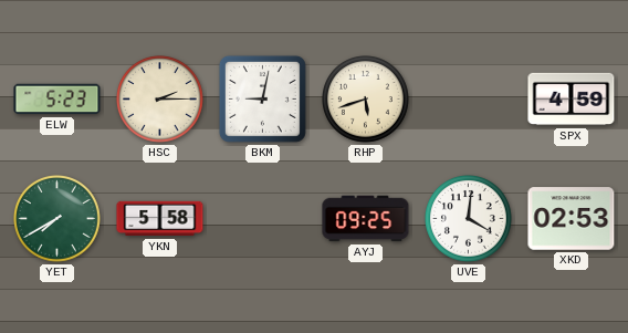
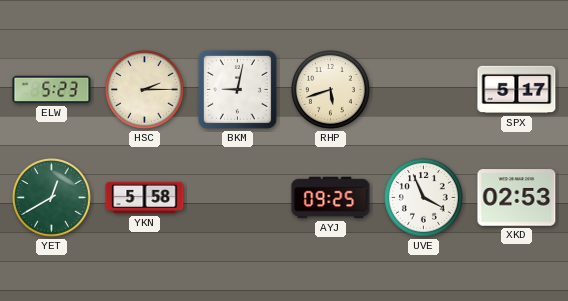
SPX: 4:59 -> 5:17
YET: 7:40 -> 12:40
UVE: 4:01 -> 3:56
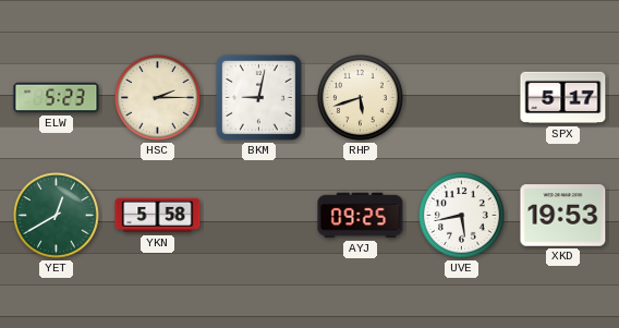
UVE: 3:56 -> 5:43
XKD: 02:53 -> 19:53
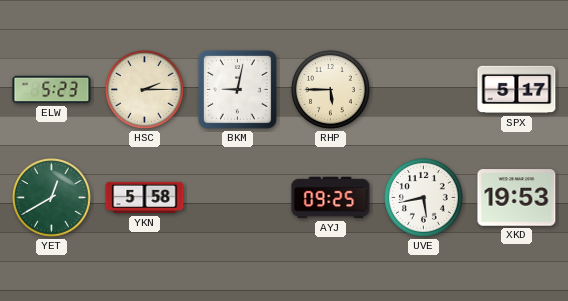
RHP: 5:42 -> 5:45
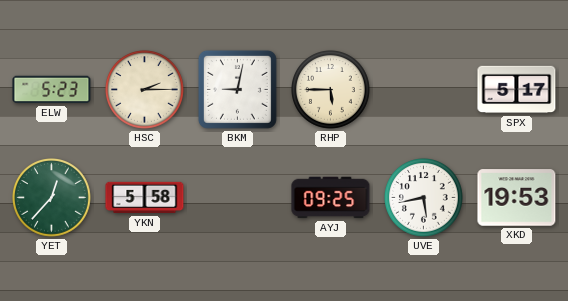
YET: 12:40 -> 12:37
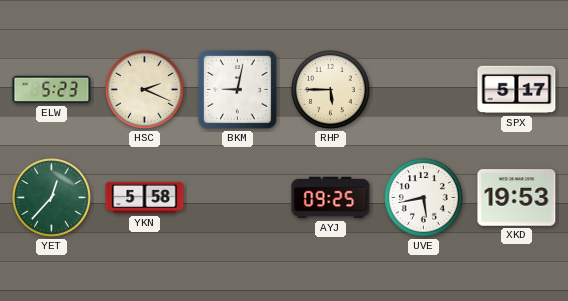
HSC: 2:15 -> 2:19
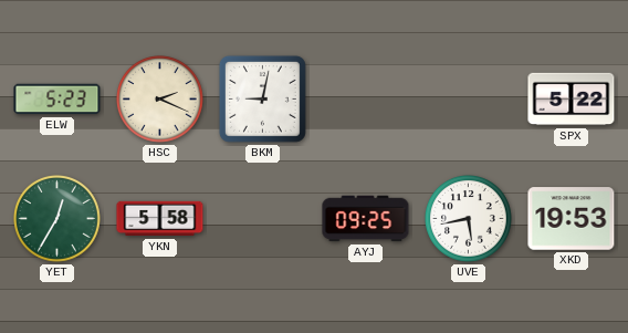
RHP: 5:45 -> none
SPX: 5:17 -> 5:22
YET: 12:37 -> 12:35
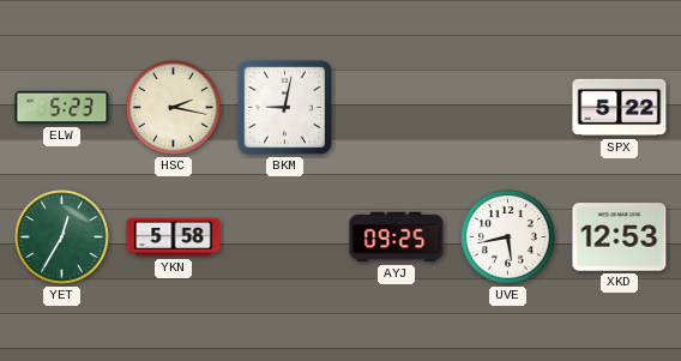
HSC: 2:19 -> 2:17
XKD: 19:53 -> 12:53
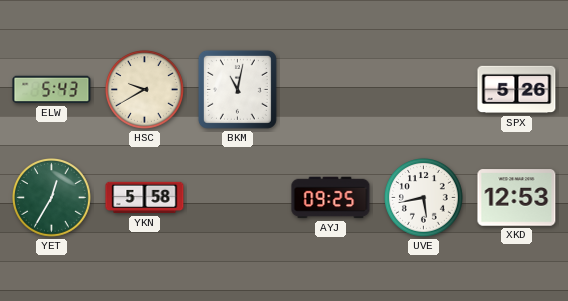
ELW: 5:23 -> 5:43
HSC: 2:17 -> 9:40
BKM: 9:02 -> 11:02
SPX: 5:22 -> 5:26
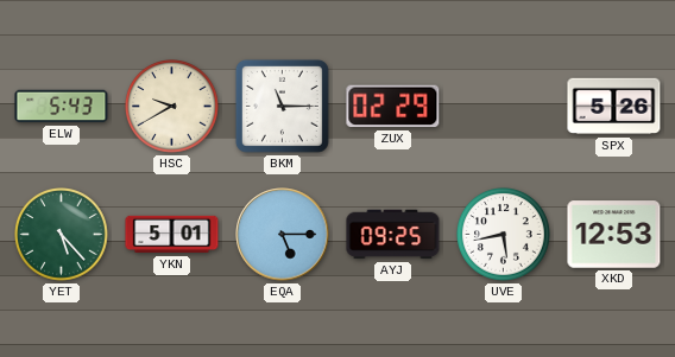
BKM: 11:02 -> 11:15
ZUX: none -> 02:29
YET: 12:35 -> 5:23
YKN: 5:58 -> 5:01
EQA: none -> 5:15
